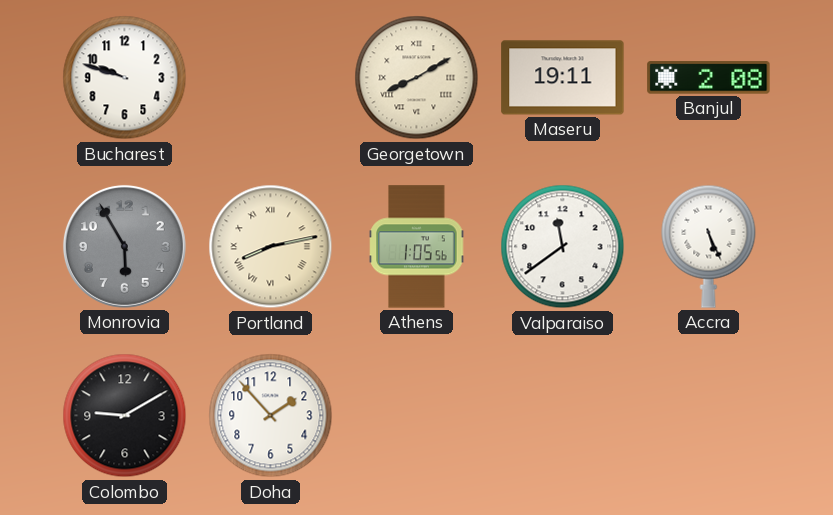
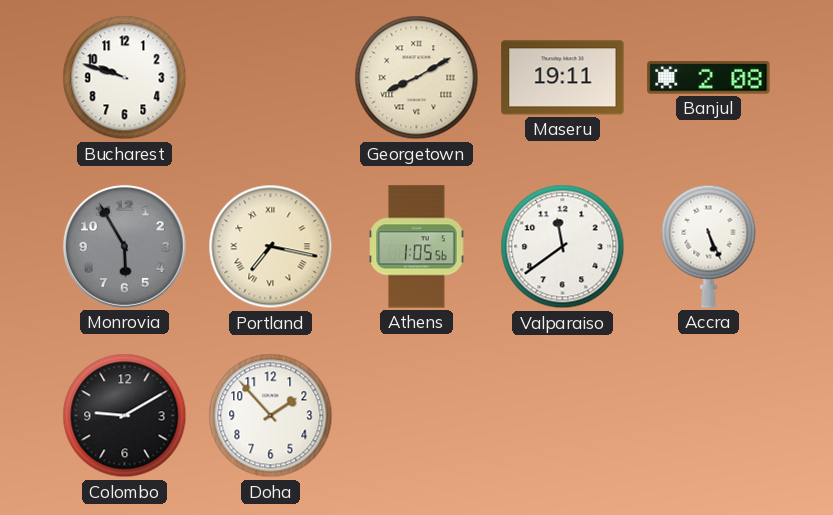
Portland: 8:13 -> 7:17
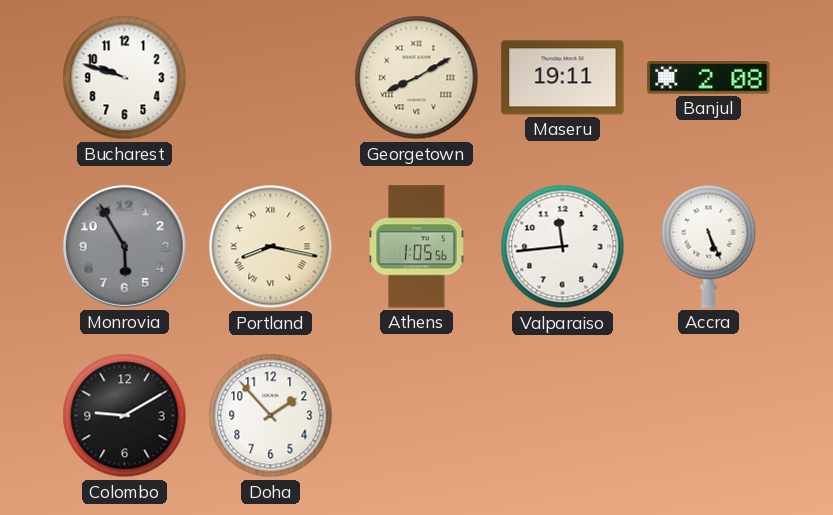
Portland: 7:17 -> 8:17
Valparaiso: 11:39 -> 11:44
